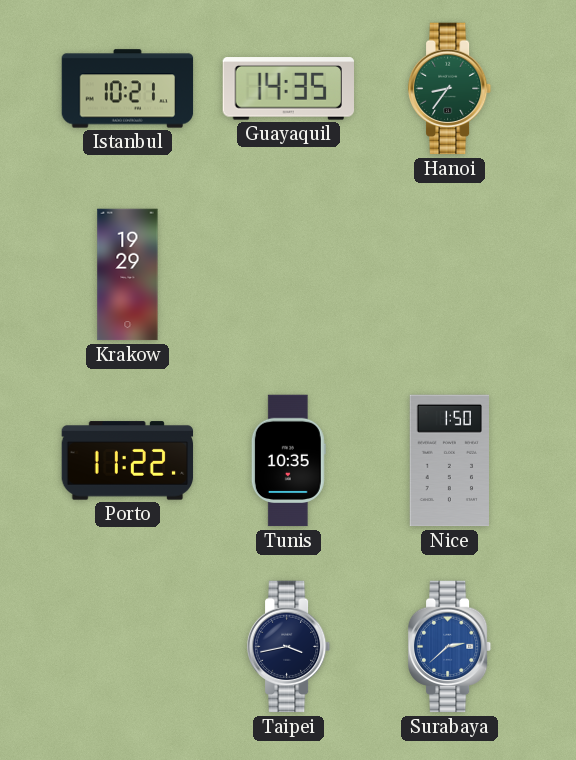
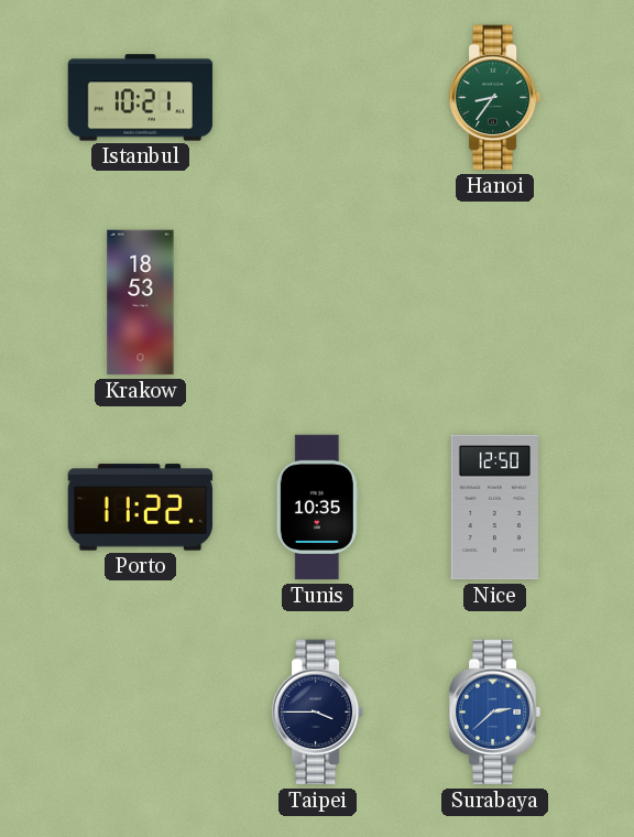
Guayaquil: 14:35 -> none
Krakow: 19:29 -> 18:53
Nice: 1:50 -> 12:50
Taipei: 3:43 -> 3:45
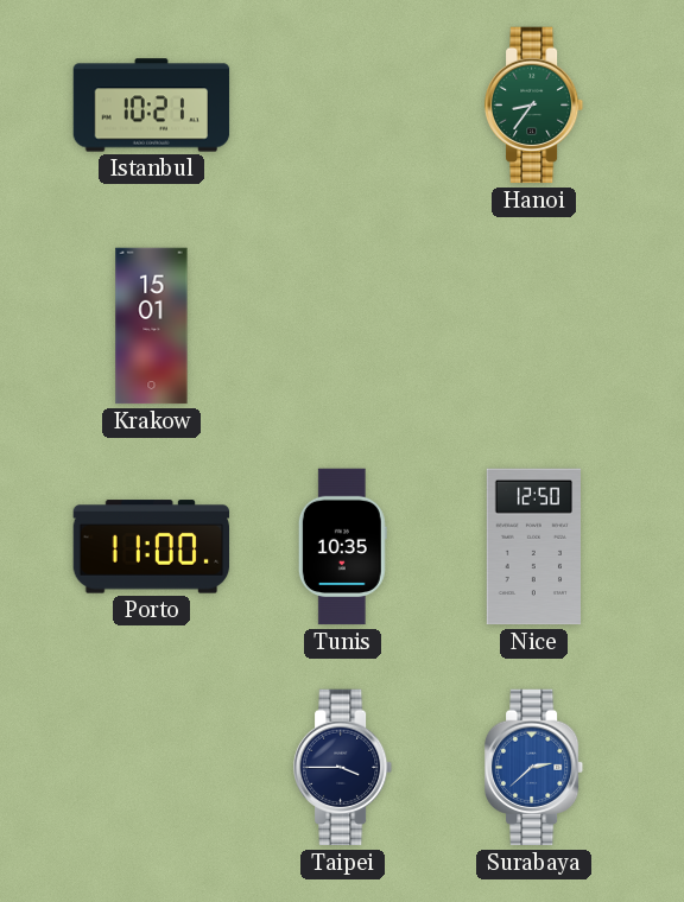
Krakow: 18:53 -> 15:01
Porto: 11:22 -> 11:00
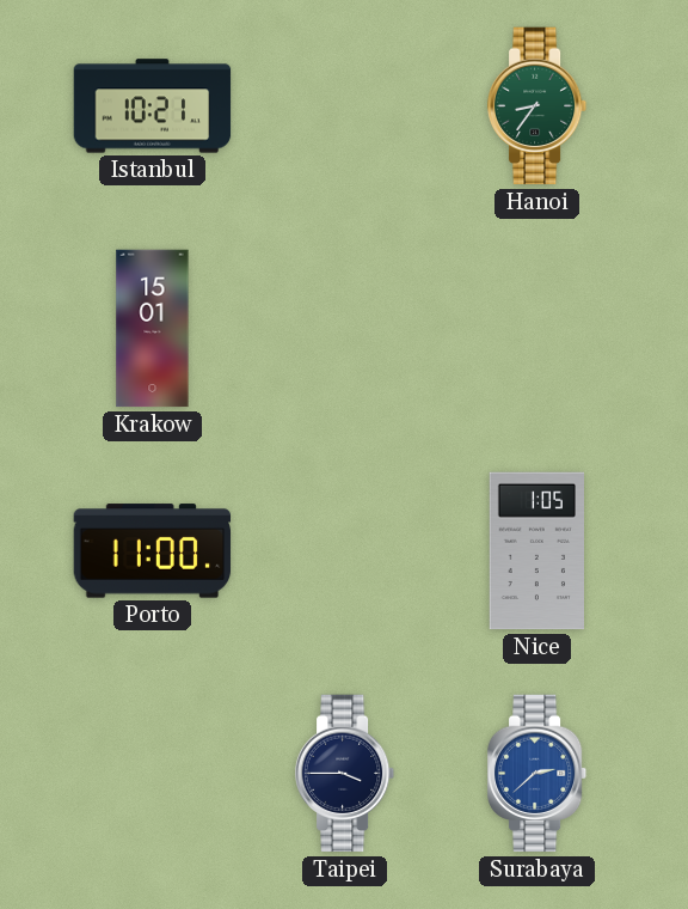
Tunis: 10:35 -> none
Nice: 12:50 -> 1:05
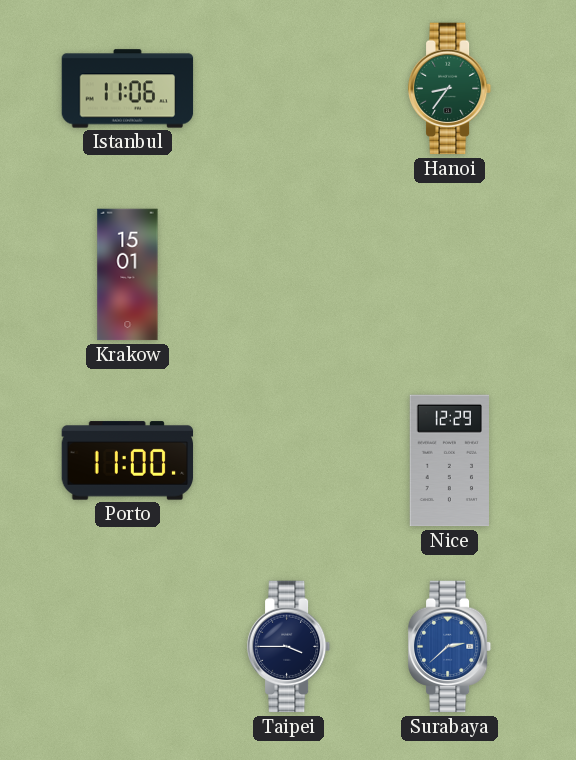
Istanbul: 10:21 -> 11:06
Nice: 1:05 -> 12:29
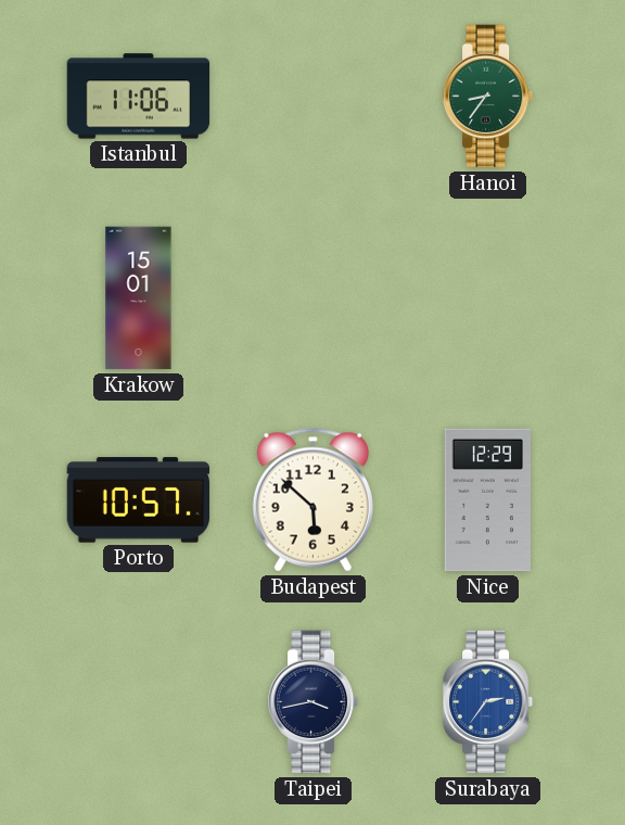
Porto: 11:00 -> 10:57
Budapest: none -> 5:52
Taipei: 3:45 -> 3:43
Surabaya: 2:38 -> 2:36
